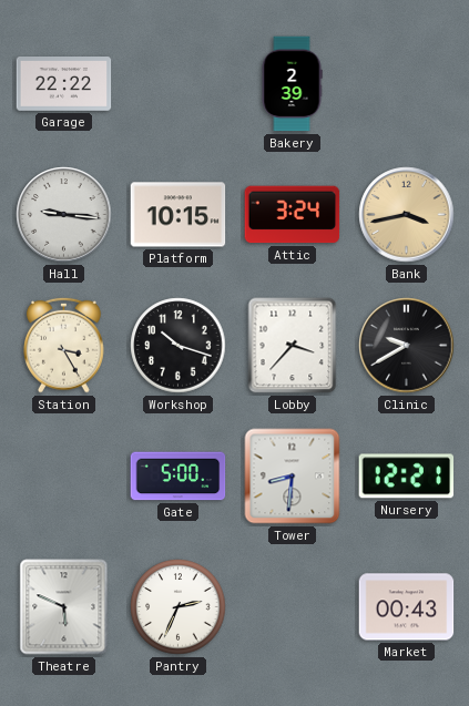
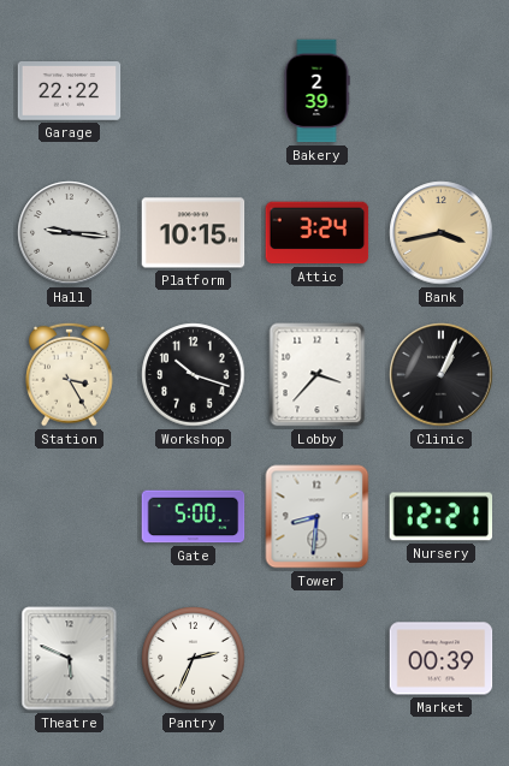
Clinic: 9:40 -> 1:04
Market: 00:43 -> 00:39
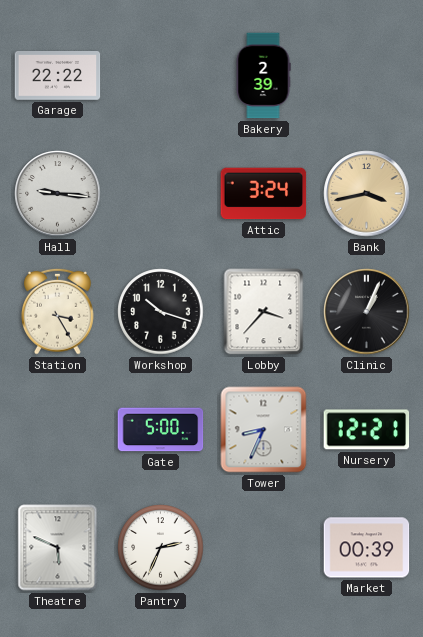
Platform: 10:15 -> none
Tower: 8:31 -> 8:34
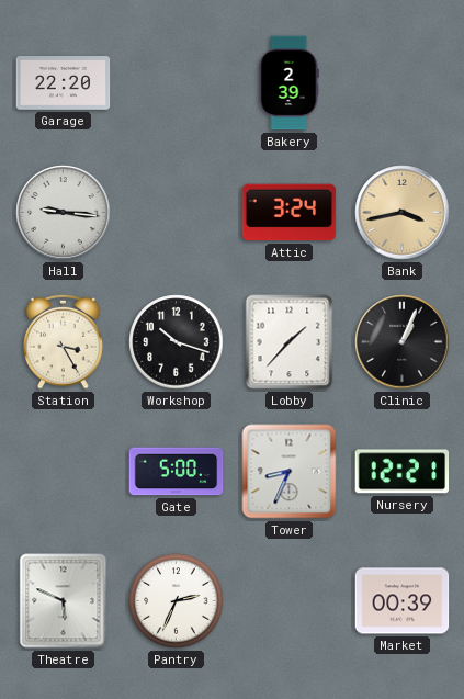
Garage: 22:22 -> 22:20
Lobby: 3:37 -> 1:37
